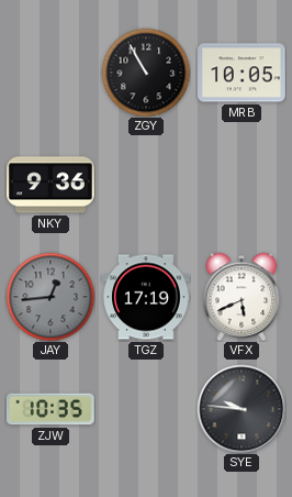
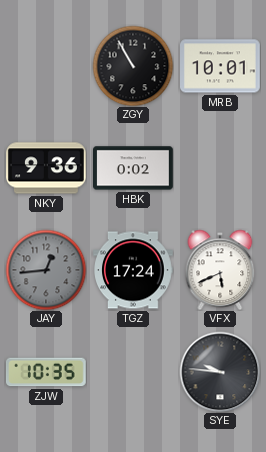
MRB: 10:05 -> 10:01
HBK: none -> 0:02
TGZ: 17:19 -> 17:24
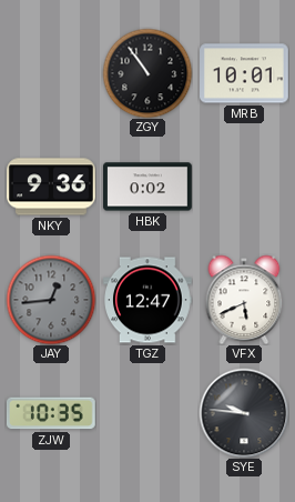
ZGY: 10:55 -> 10:54
TGZ: 17:24 -> 12:47
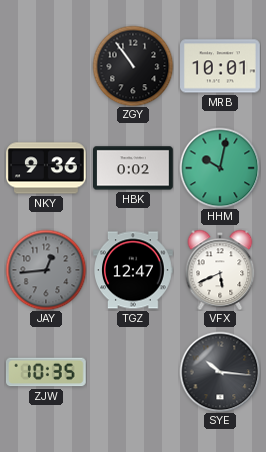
HHM: none -> 10:02
SYE: 9:46 -> 10:16
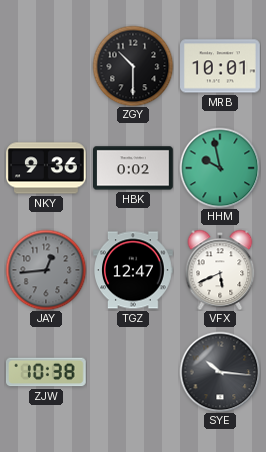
ZGY: 10:54 -> 10:30
HHM: 10:02 -> 9:58
ZJW: 10:35 -> 10:38
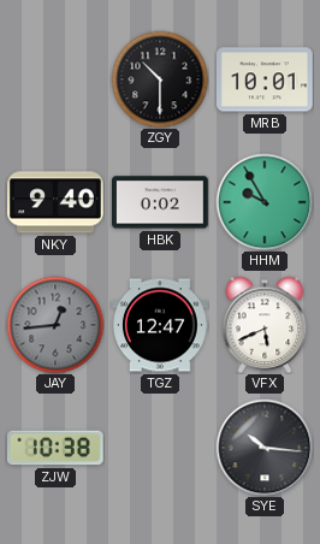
NKY: 9:36 -> 9:40
HHM: 9:58 -> 9:55
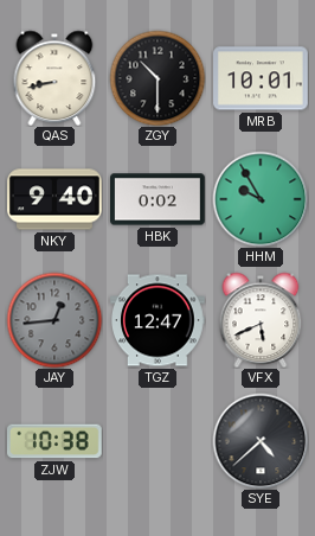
QAS: none -> 8:43
SYE: 10:16 -> 4:38
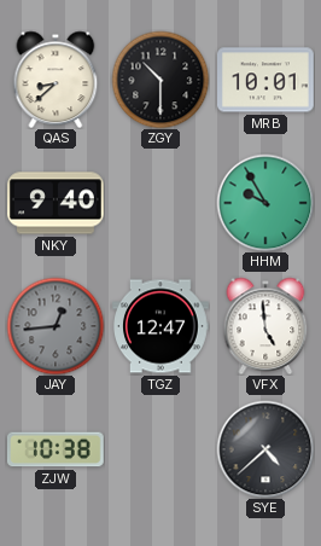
QAS: 8:43 -> 8:38
HBK: 0:02 -> none
VFX: 5:41 -> 4:59
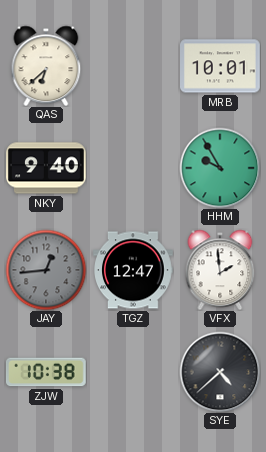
QAS: 8:38 -> 6:38
ZGY: 10:30 -> none
VFX: 4:59 -> 1:59
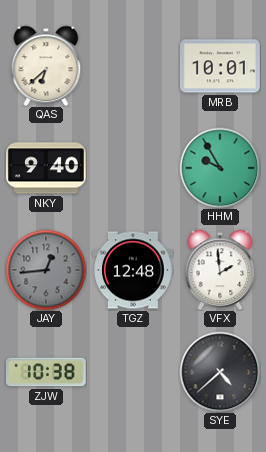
TGZ: 12:47 -> 12:48
